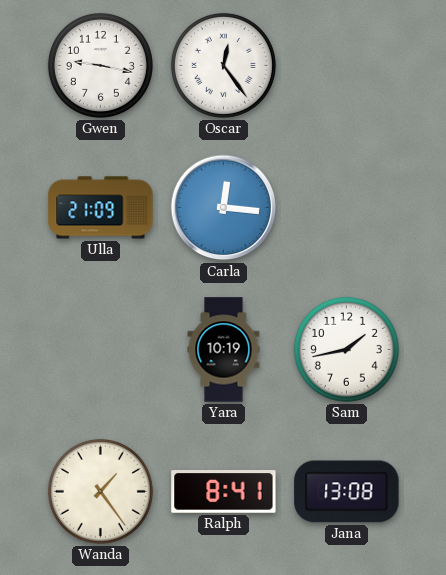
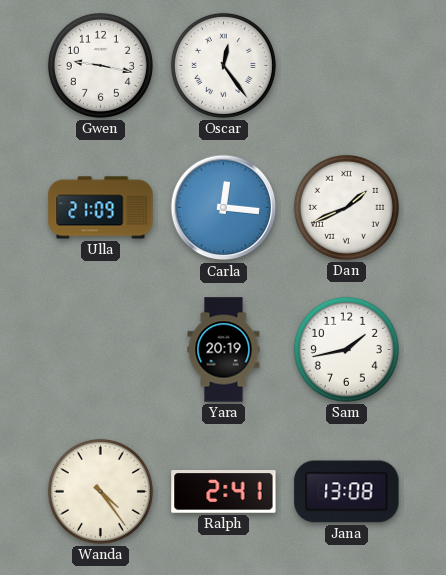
Dan: none -> 1:41
Yara: 10:19 -> 20:19
Wanda: 1:24 -> 4:24
Ralph: 8:41 -> 2:41
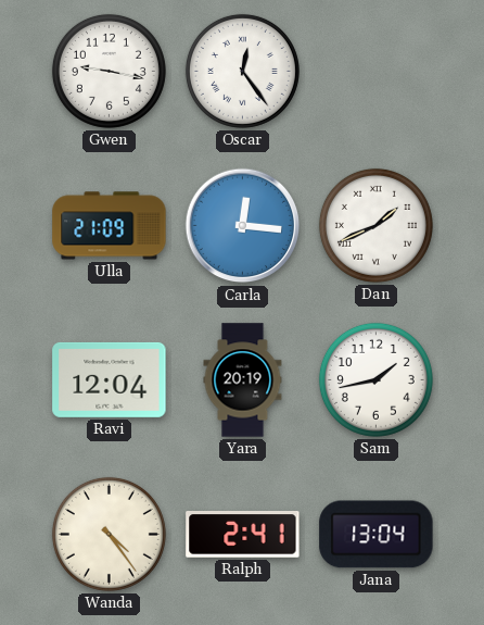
Ravi: none -> 12:04
Jana: 13:08 -> 13:04
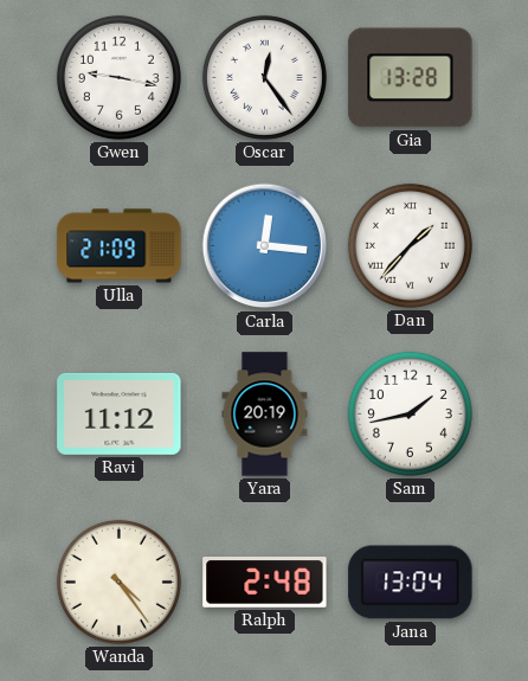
Gia: none -> 13:28
Dan: 1:41 -> 1:37
Ravi: 12:04 -> 11:12
Ralph: 2:41 -> 2:48
